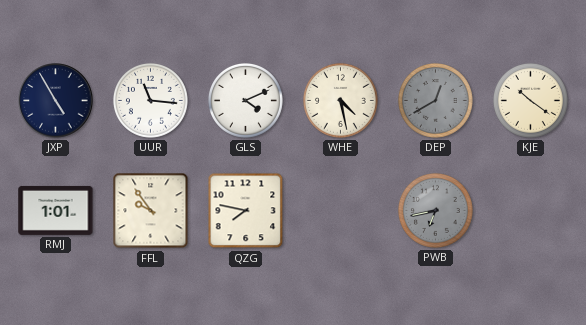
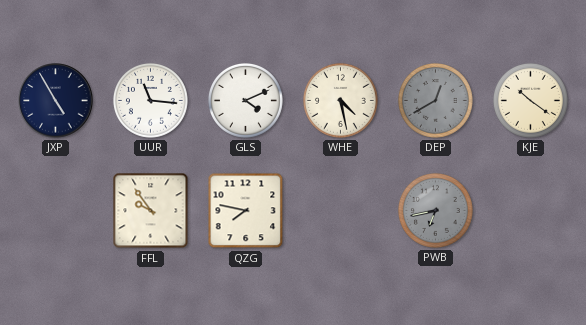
RMJ: 1:01 -> none
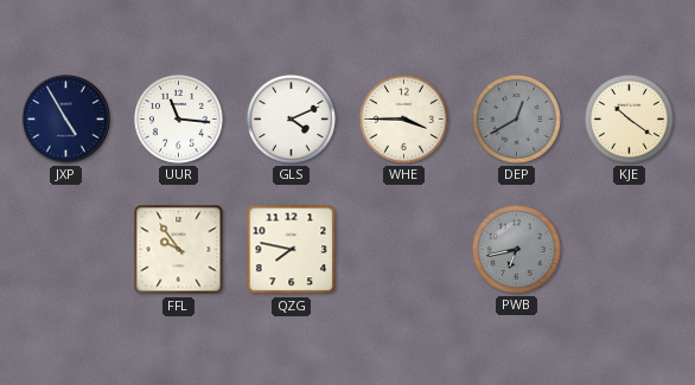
WHE: 4:28 -> 3:45
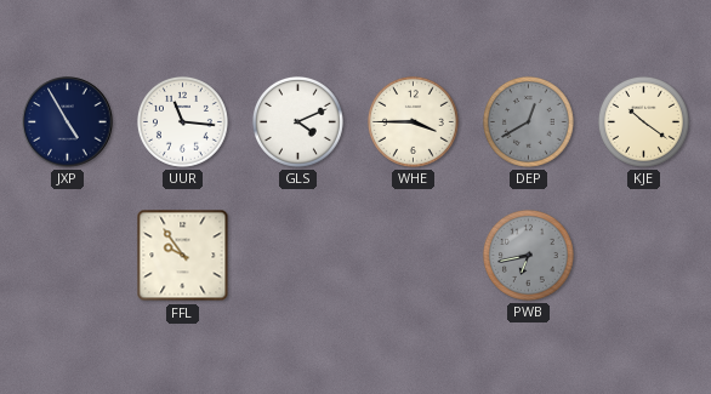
QZG: 7:47 -> none
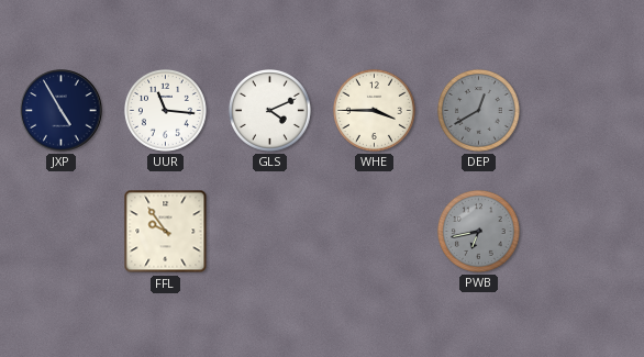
KJE: 10:21 -> none
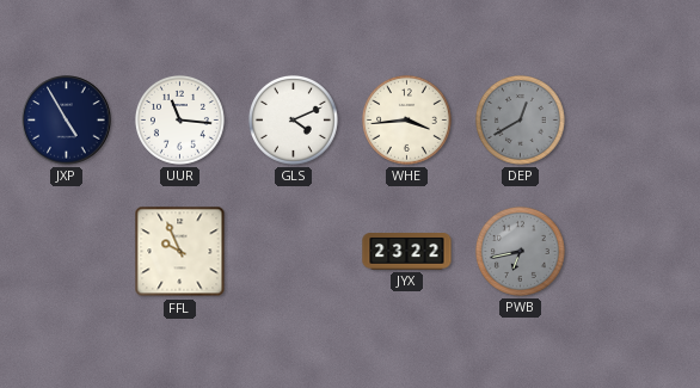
WHE: 3:45 -> 3:44
FFL: 9:54 -> 9:56
JYX: none -> 23:22
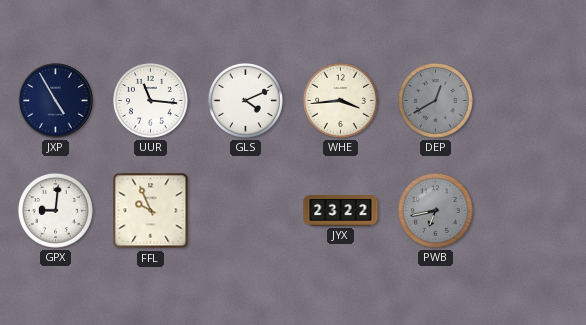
GPX: none -> 9:01
